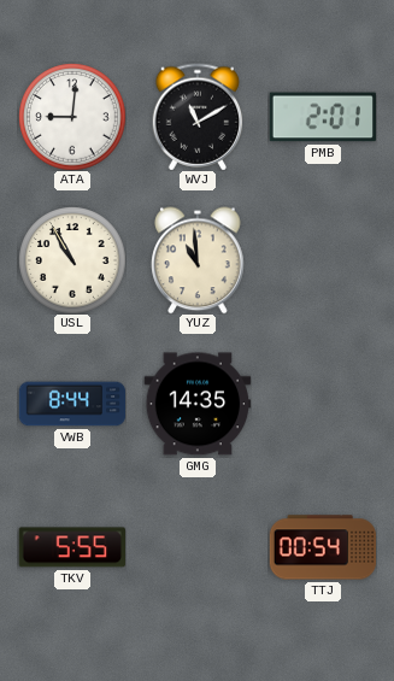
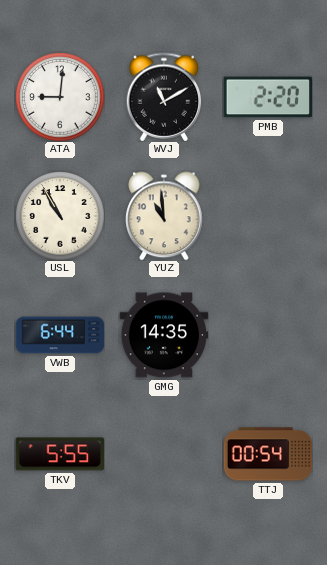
PMB: 2:01 -> 2:20
VWB: 8:44 -> 6:44
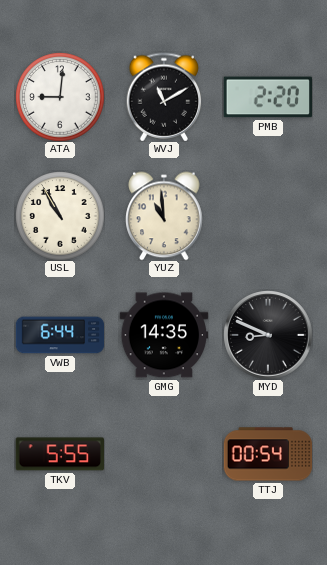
MYD: none -> 8:49
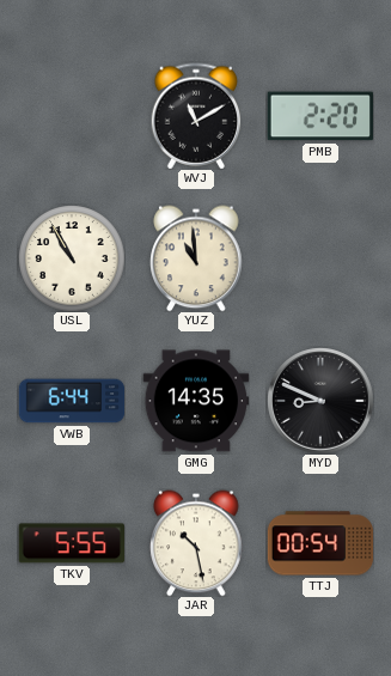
ATA: 9:01 -> none
JAR: none -> 10:28
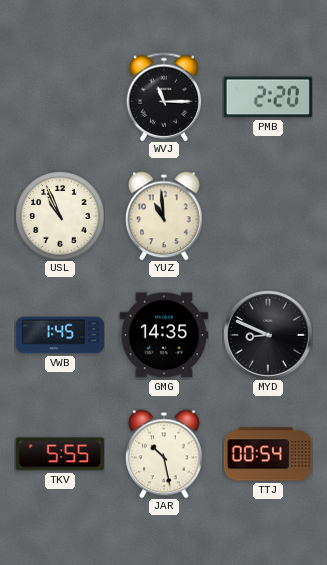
WVJ: 11:10 -> 11:15
USL: 10:55 -> 10:56
VWB: 6:44 -> 1:45
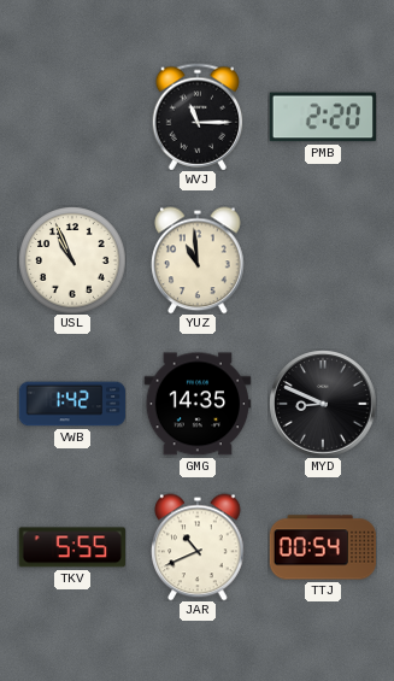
VWB: 1:45 -> 1:42
JAR: 10:28 -> 10:41
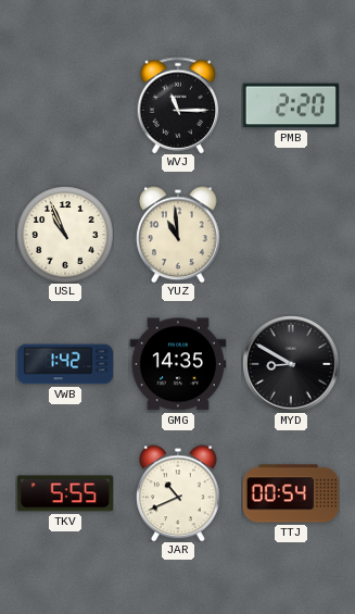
MYD: 8:49 -> 8:50
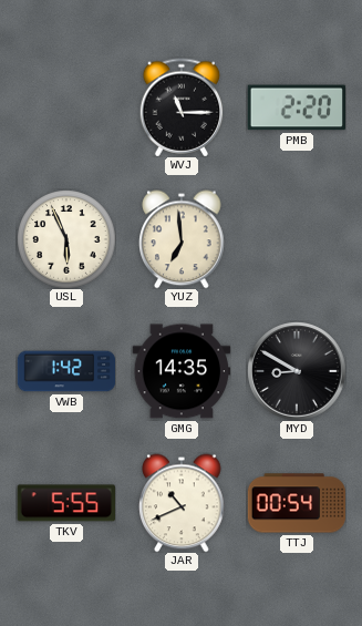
USL: 10:56 -> 5:56
YUZ: 10:59 -> 6:59
